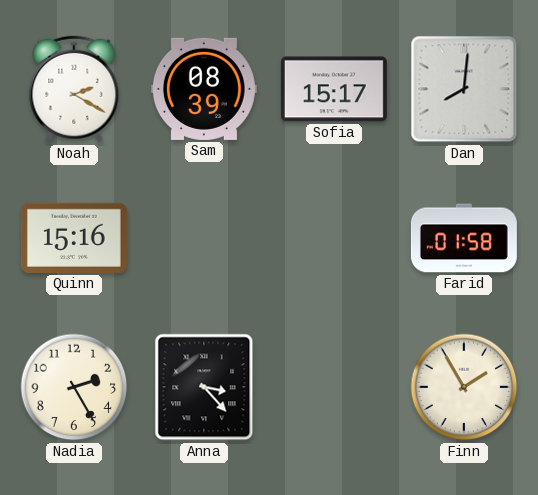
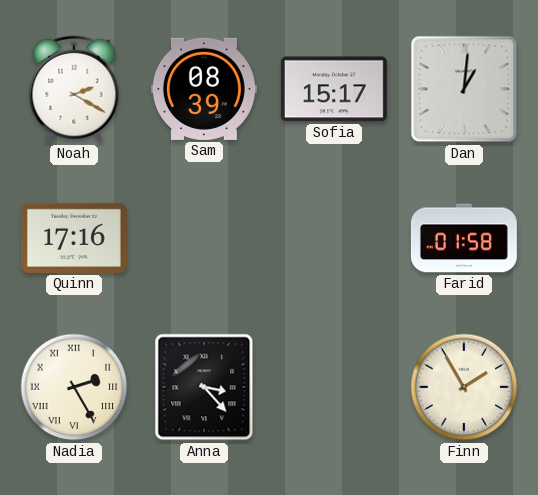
Dan: 8:01 -> 1:01
Quinn: 15:16 -> 17:16
Nadia numerals: Arabic -> Roman
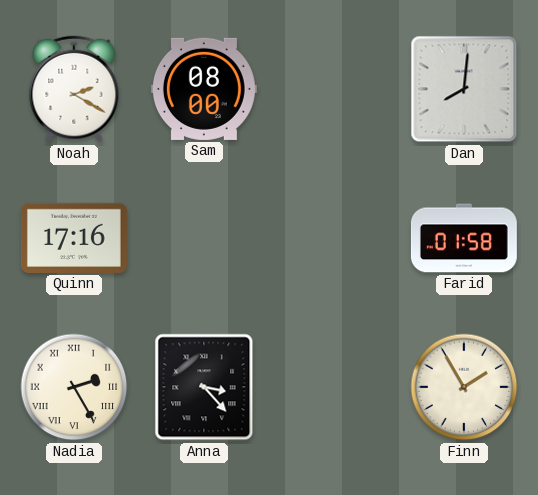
Sam: 08:39 -> 08:00
Sofia: 15:17 -> none
Dan: 1:01 -> 8:01
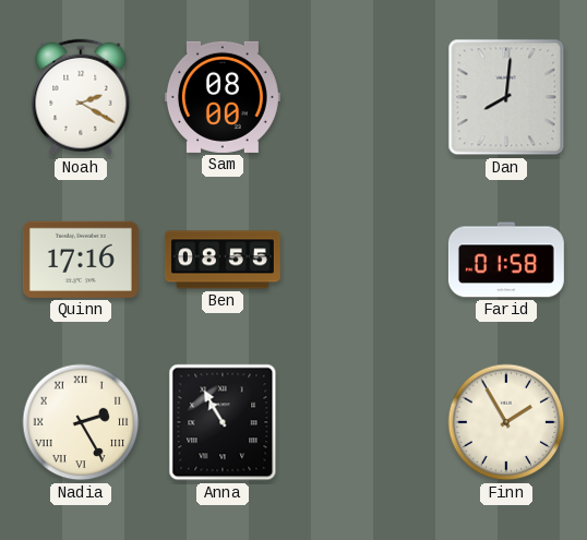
Ben: none -> 08:55
Anna: 3:23 -> 10:55
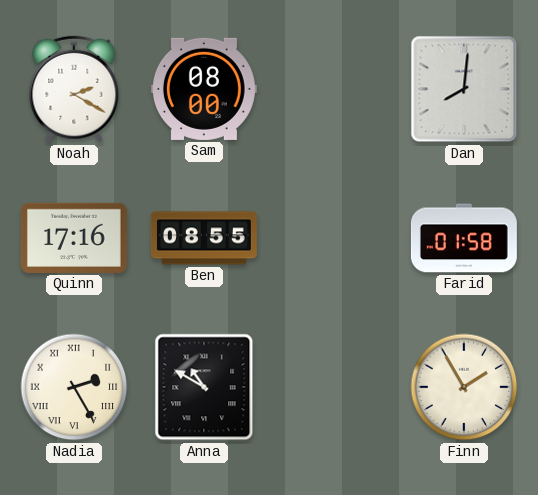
Anna: 10:55 -> 10:50
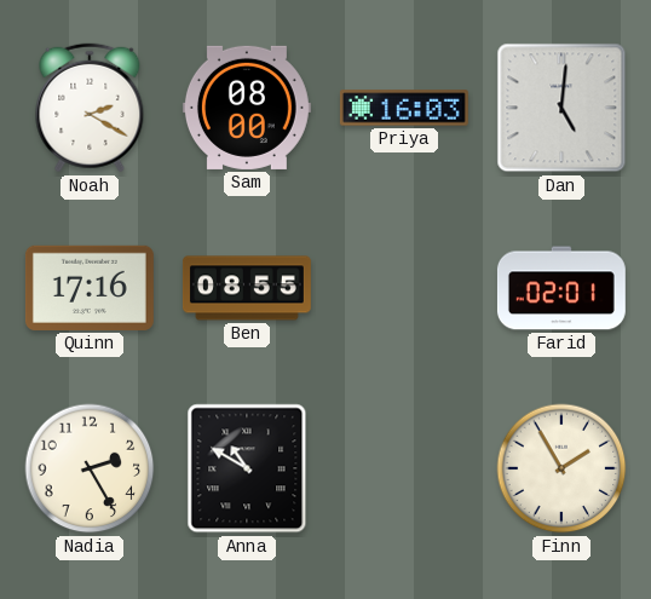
Priya: none -> 16:03
Dan: 8:01 -> 5:01
Farid: 01:58 -> 02:01
Nadia numerals: Roman -> Arabic
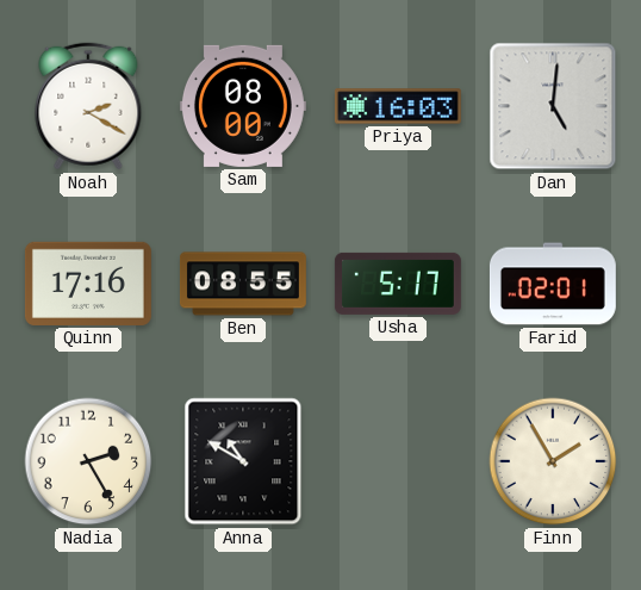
Usha: none -> 5:17
